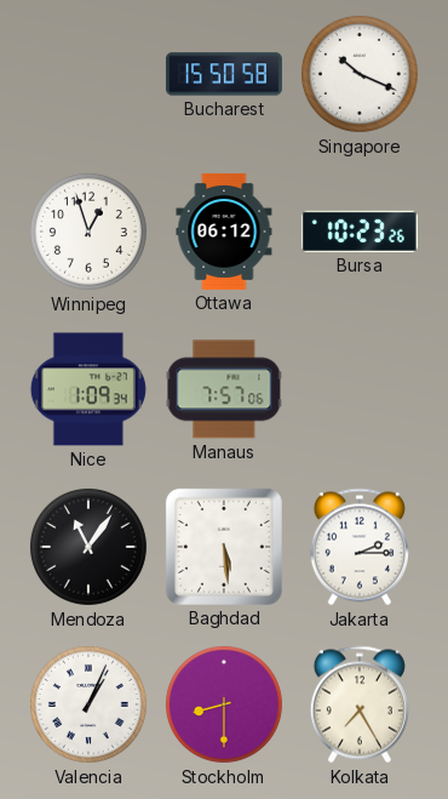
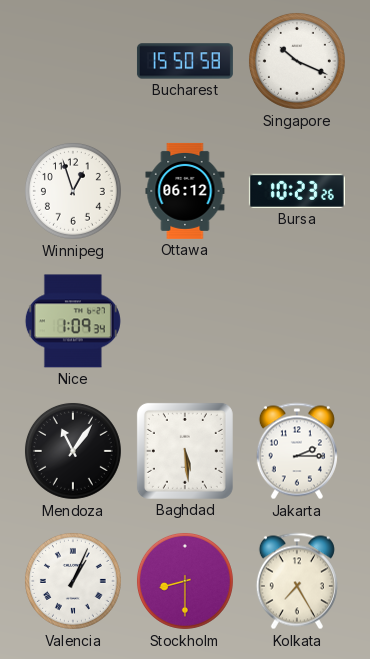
Manaus: 7:57 -> none
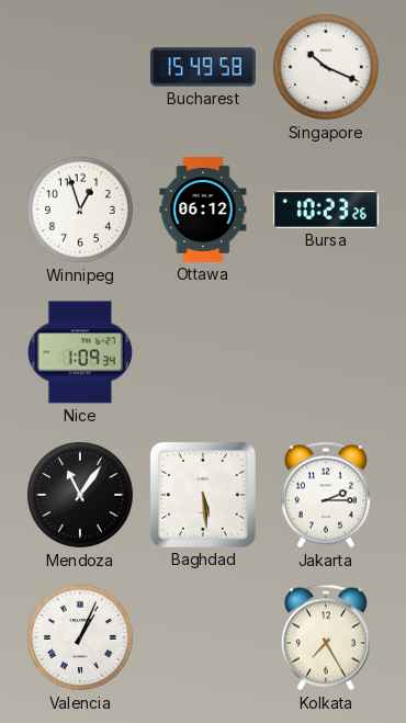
Bucharest: 15:50 -> 15:49
Stockholm: 8:30 -> none
